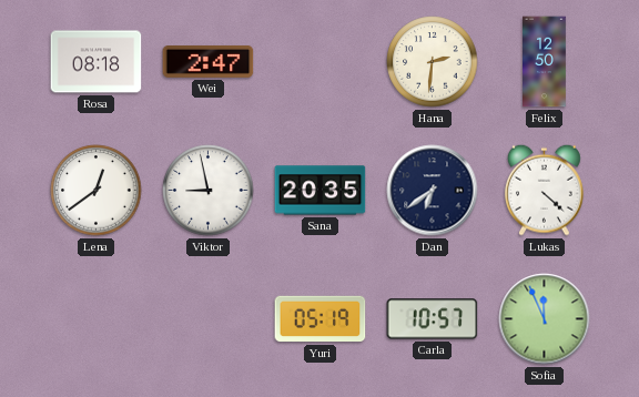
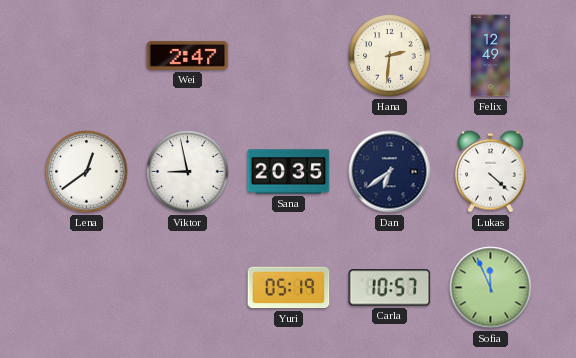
Rosa: 08:18 -> none
Felix: 12:50 -> 12:49
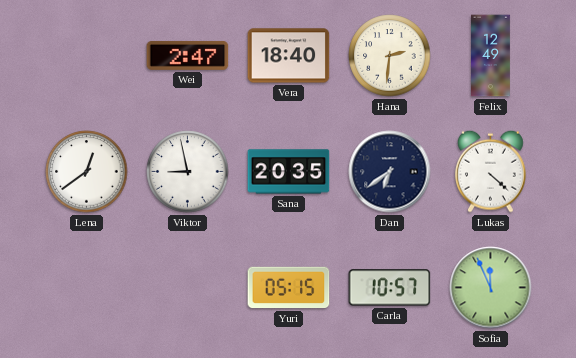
Vera: none -> 18:40
Yuri: 05:19 -> 05:15
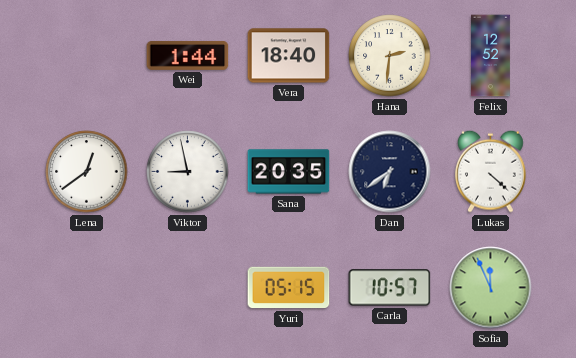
Wei: 2:47 -> 1:44
Felix: 12:49 -> 12:52
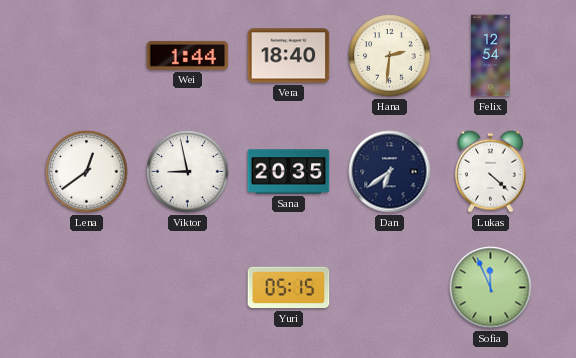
Felix: 12:52 -> 12:54
Carla: 10:57 -> none
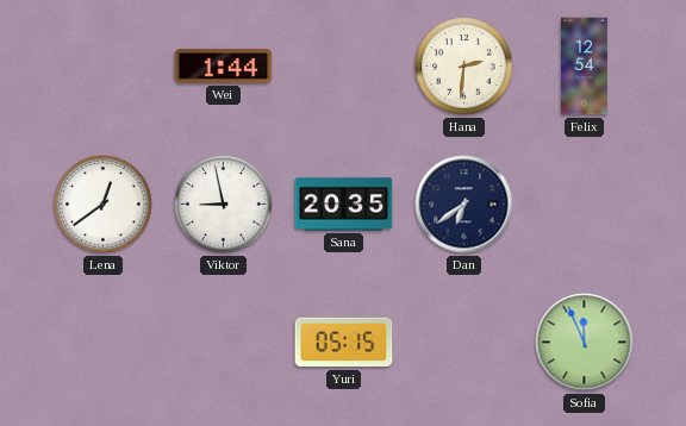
Vera: 18:40 -> none
Lukas: 4:22 -> none
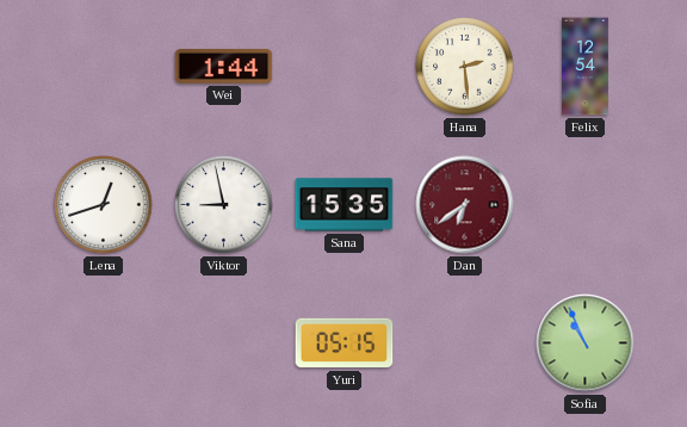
Hana: 2:31 -> 2:29
Lena: 12:39 -> 12:42
Sana: 20:35 -> 15:35
Dan dial: navy -> burgundy
Sofia: 11:56 -> 10:56
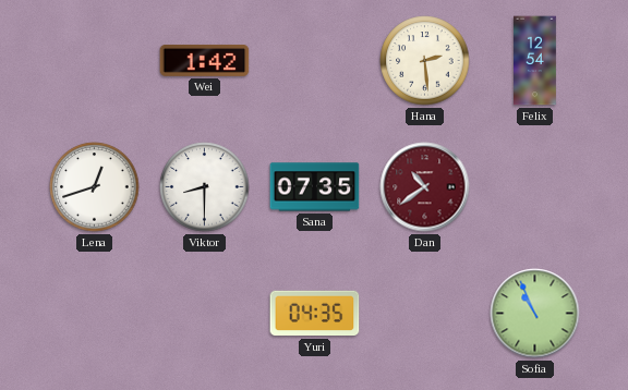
Wei: 1:44 -> 1:42
Viktor: 8:58 -> 8:30
Sana: 15:35 -> 07:35
Dan: 6:39 -> 10:39
Yuri: 05:15 -> 04:35
